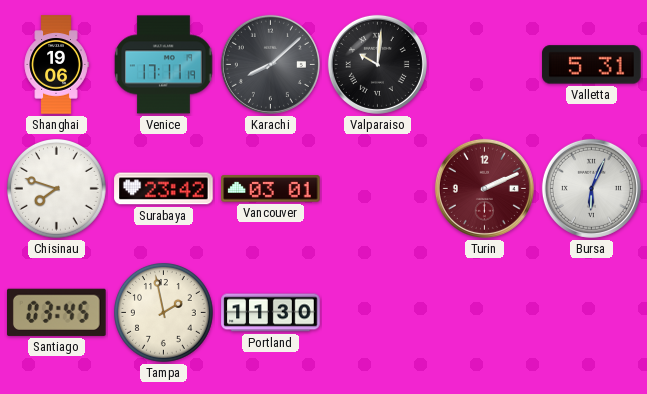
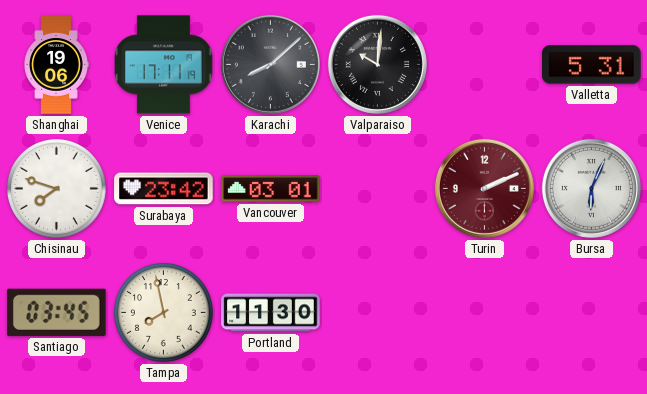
Tampa: 1:58 -> 7:58
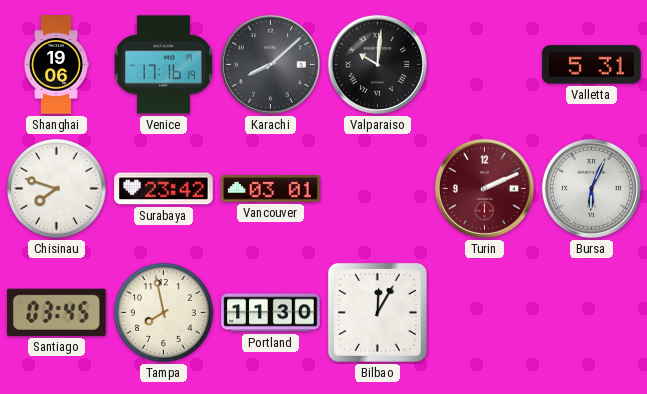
Venice: 17:11 -> 17:16
Bilbao: none -> 12:05
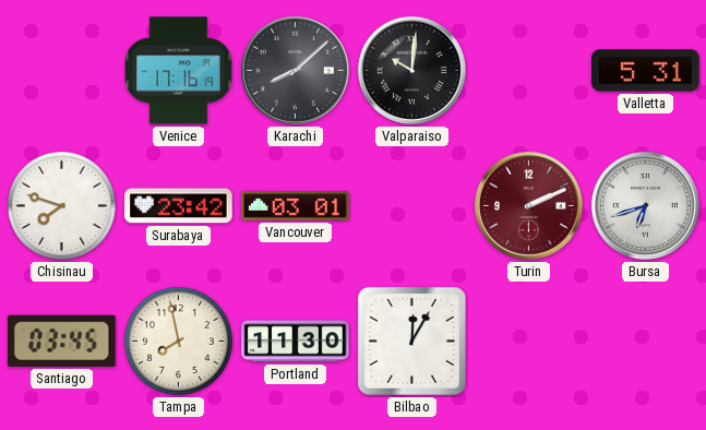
Shanghai: 19:06 -> none
Bursa: 6:04 -> 6:42
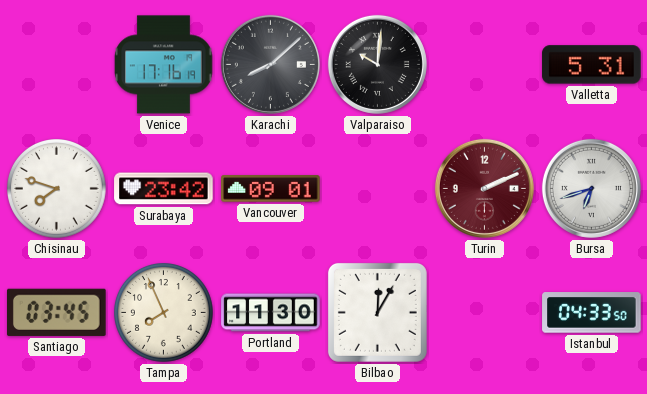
Vancouver: 03:01 -> 09:01
Tampa: 7:58 -> 7:56
Istanbul: none -> 04:33
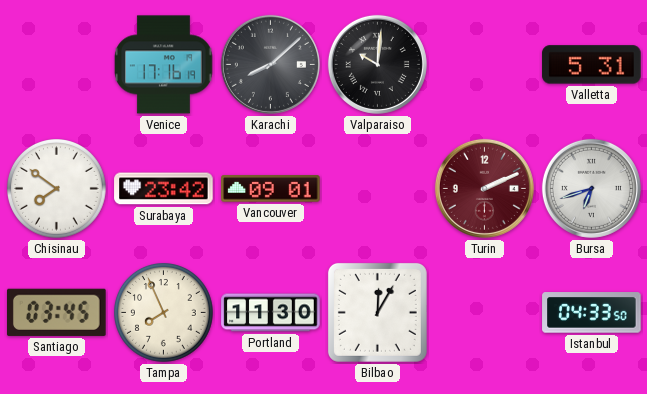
Chisinau: 7:48 -> 7:51
